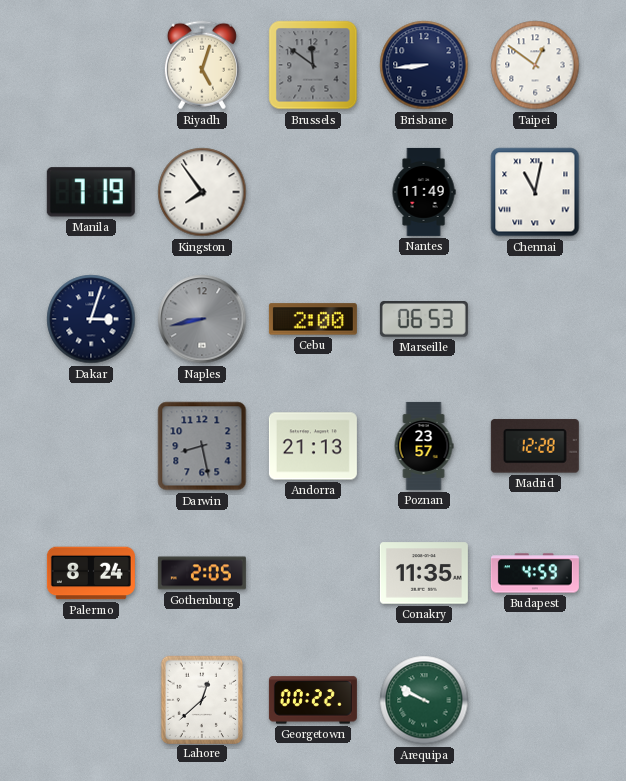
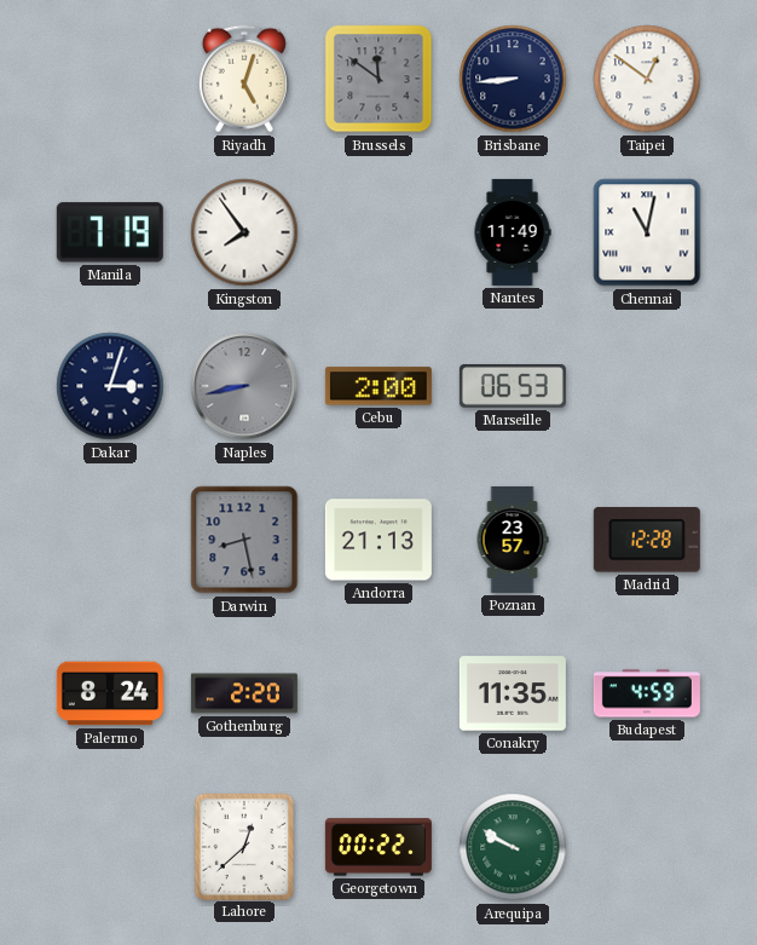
Gothenburg: 2:05 -> 2:20
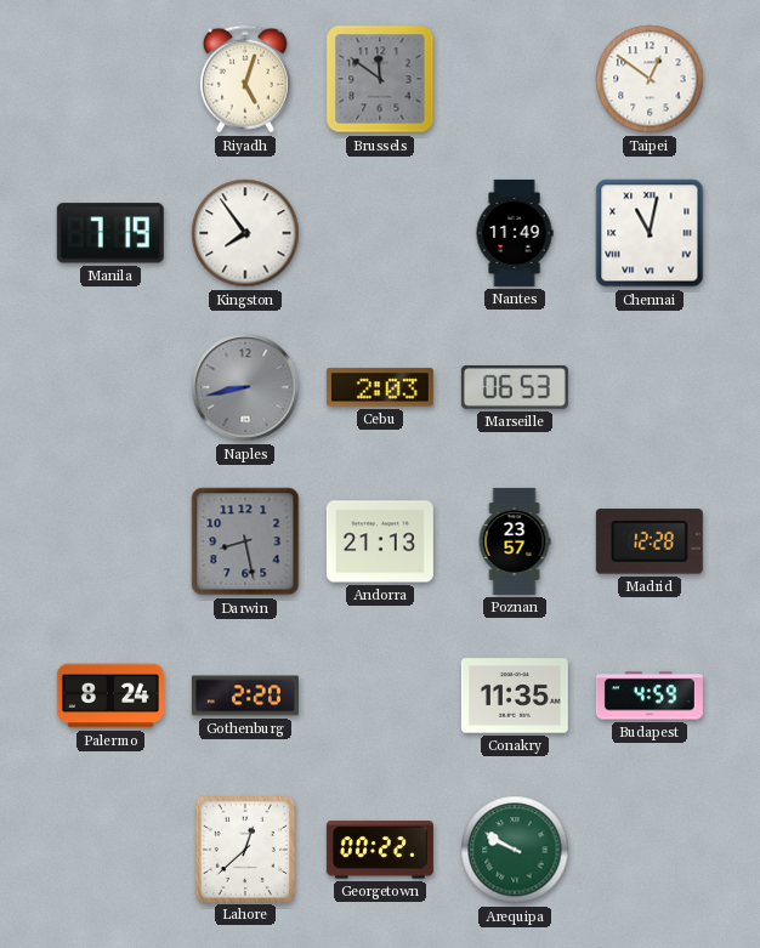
Brisbane: 8:44 -> none
Dakar: 3:03 -> none
Cebu: 2:00 -> 2:03
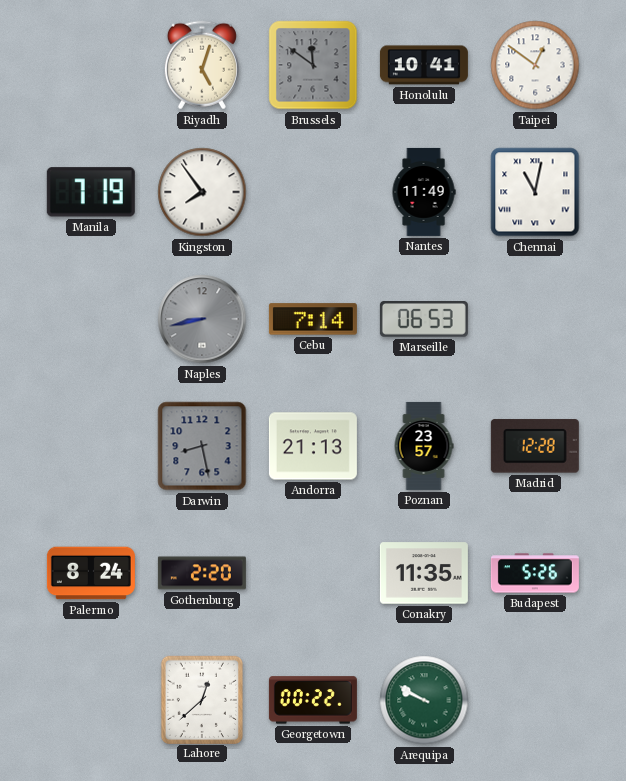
Honolulu: none -> 10:41
Cebu: 2:03 -> 7:14
Budapest: 4:59 -> 5:26
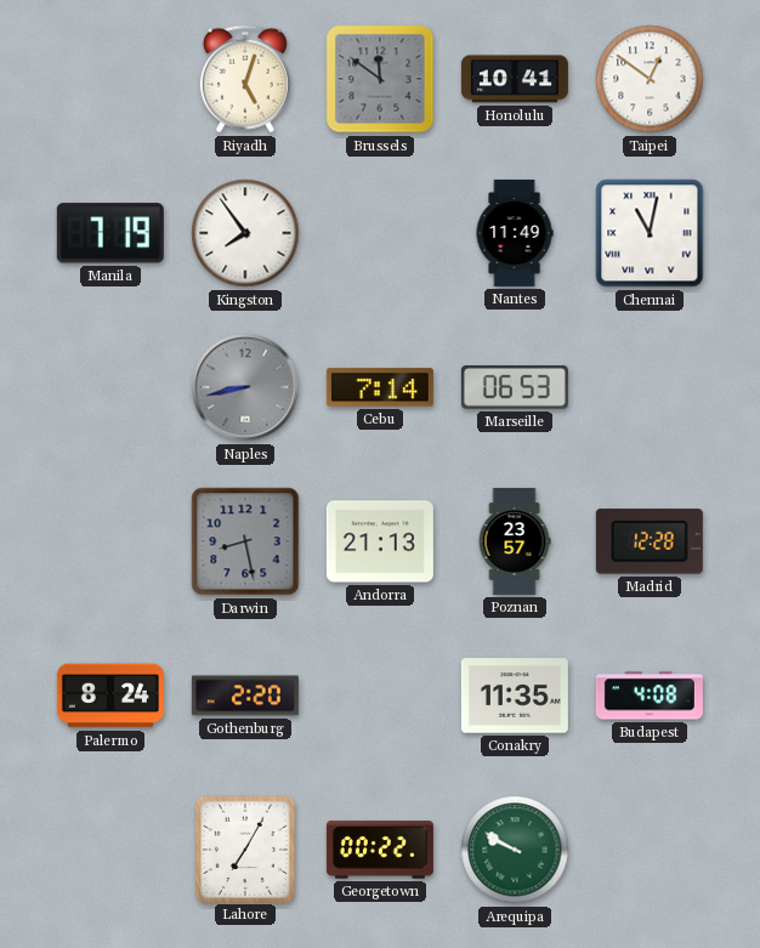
Budapest: 5:26 -> 4:08
Lahore: 12:38 -> 7:05
